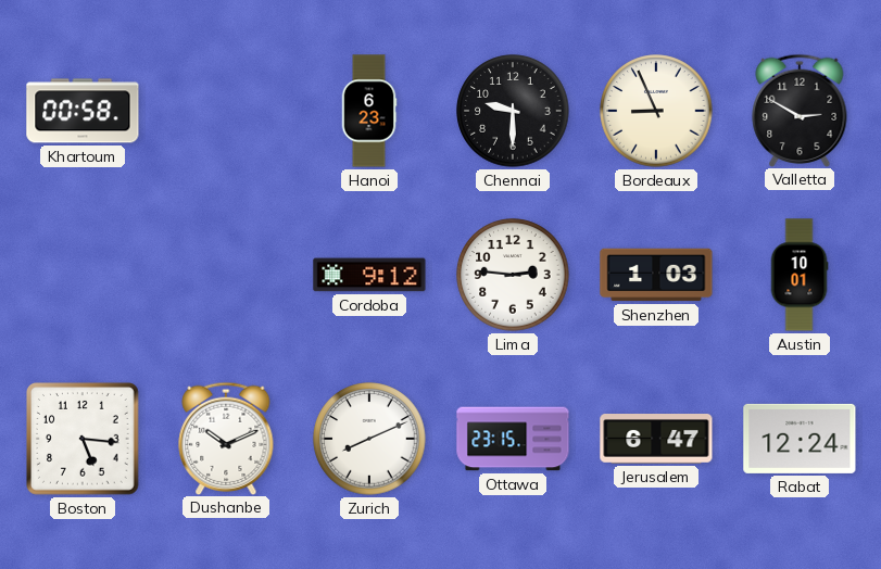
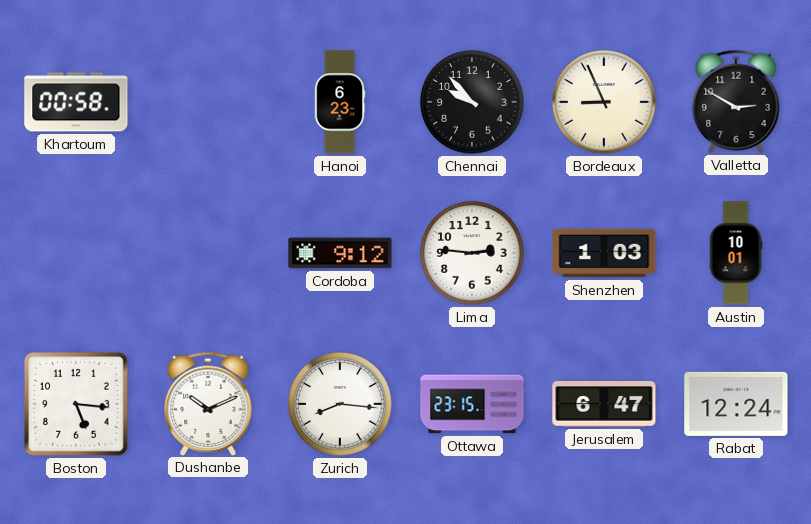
Chennai: 9:30 -> 9:53
Zurich: 8:11 -> 8:16
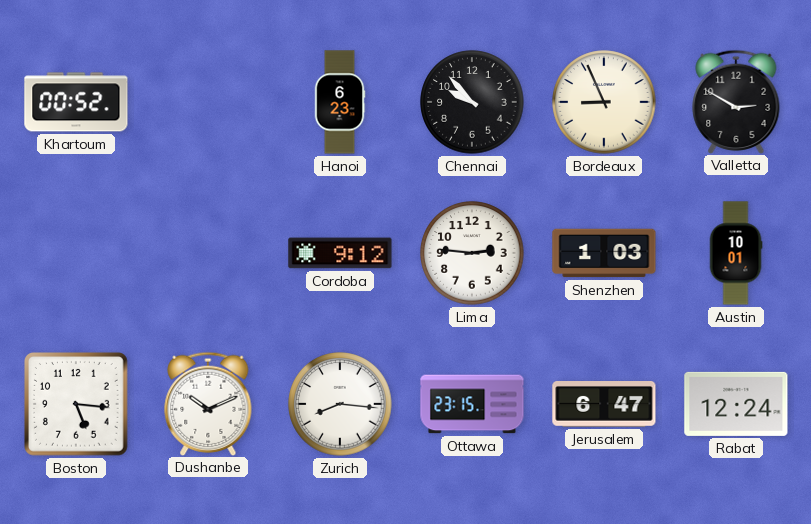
Khartoum: 00:58 -> 00:52
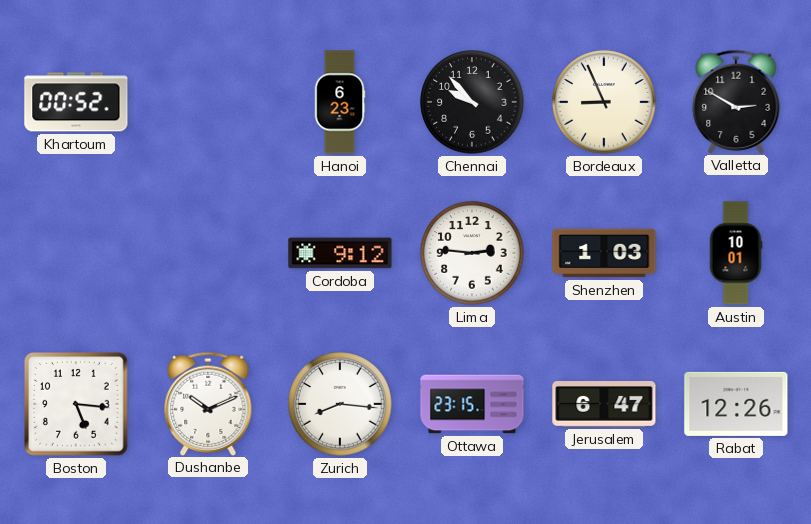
Rabat: 12:24 -> 12:26
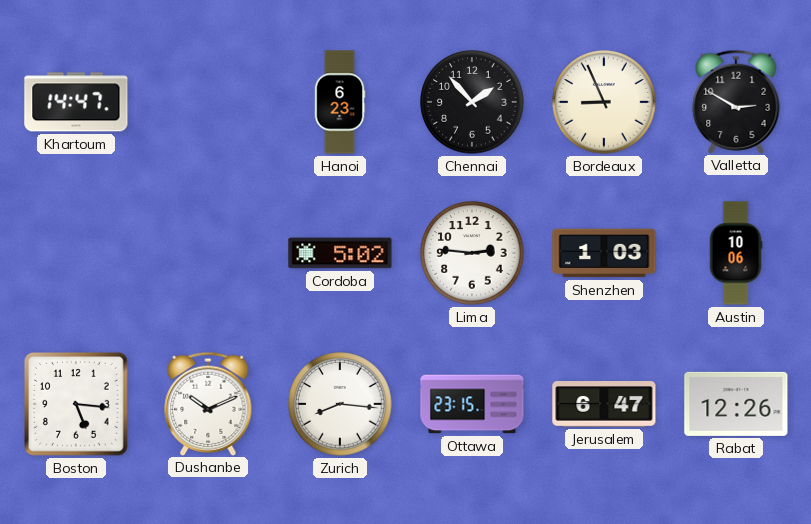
Khartoum: 00:52 -> 14:47
Chennai: 9:53 -> 1:53
Cordoba: 9:12 -> 5:02
Austin: 10:01 -> 10:06
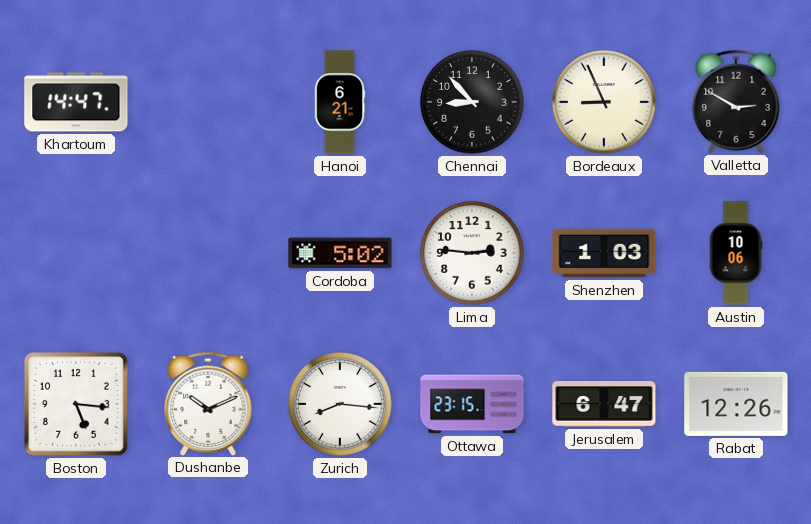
Hanoi: 6:23 -> 6:21
Chennai: 1:53 -> 8:53
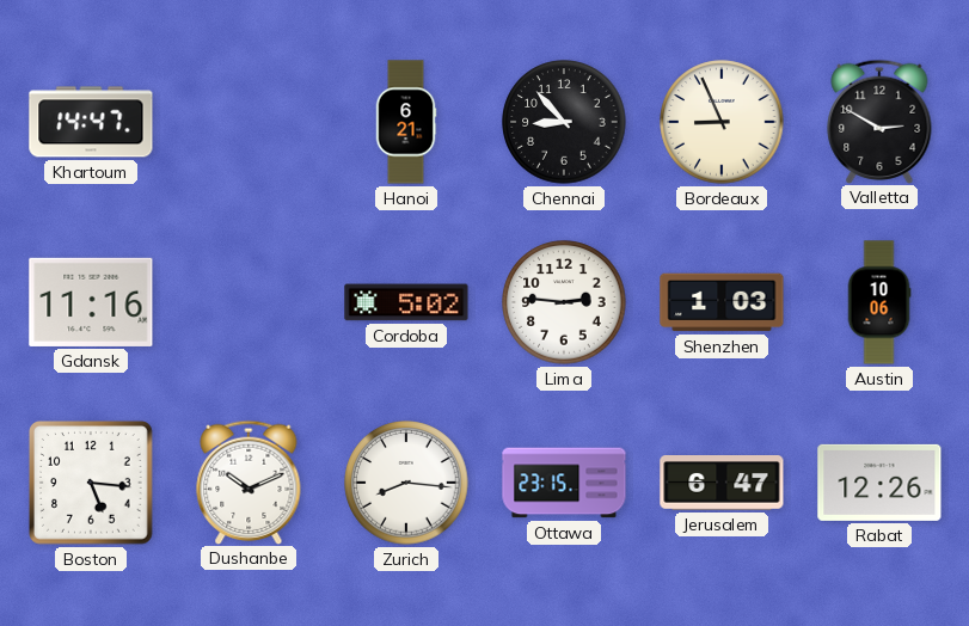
Gdansk: none -> 11:16
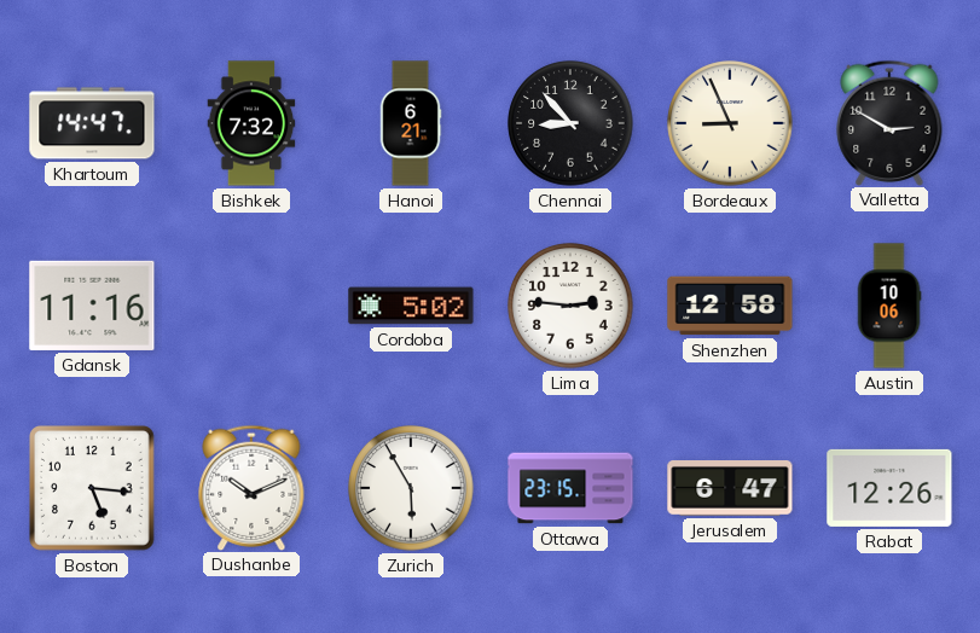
Bishkek: none -> 7:32
Shenzhen: 1:03 -> 12:58
Zurich: 8:16 -> 5:55
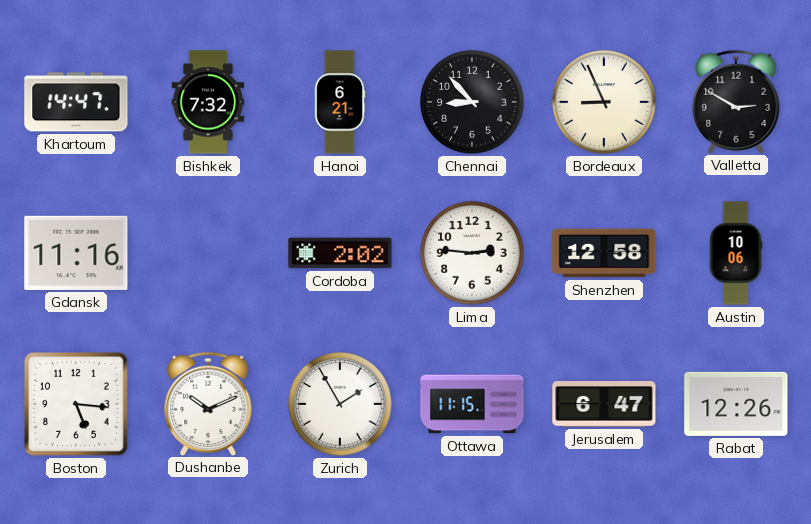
Cordoba: 5:02 -> 2:02
Zurich: 5:55 -> 1:55
Ottawa: 23:15 -> 11:15
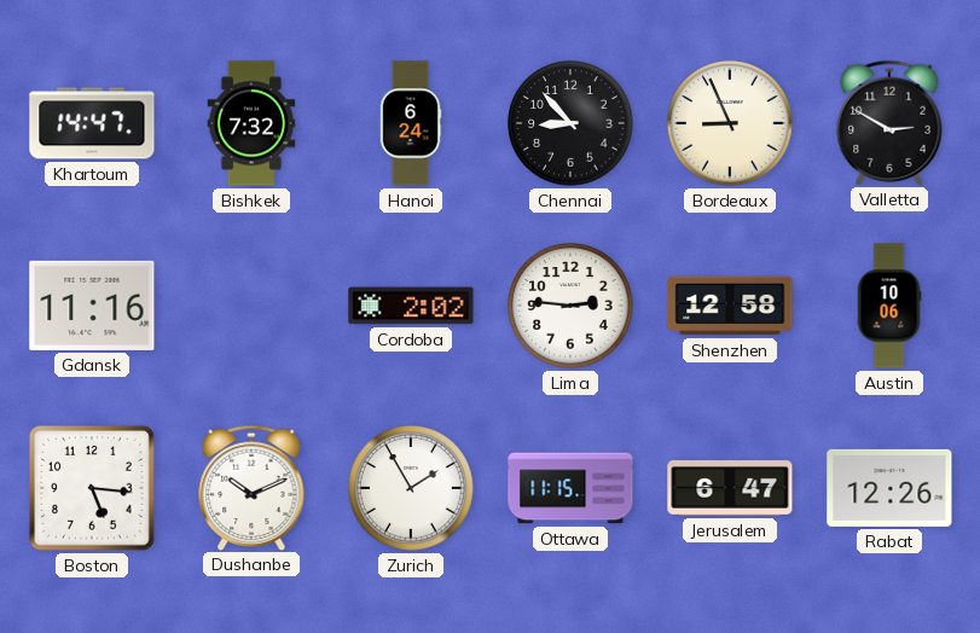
Hanoi: 6:21 -> 6:24
